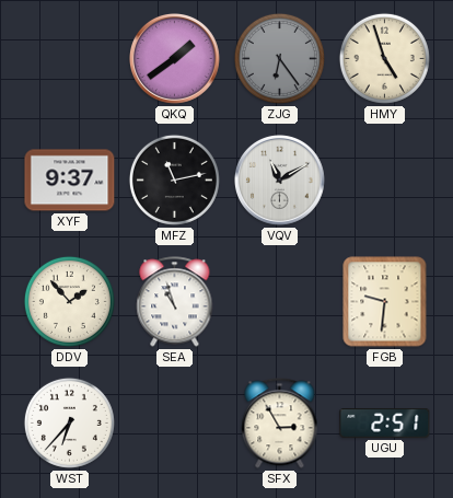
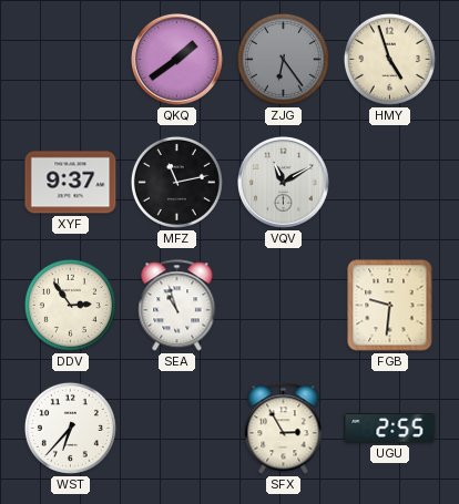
DDV: 1:53 -> 2:54
UGU: 2:51 -> 2:55
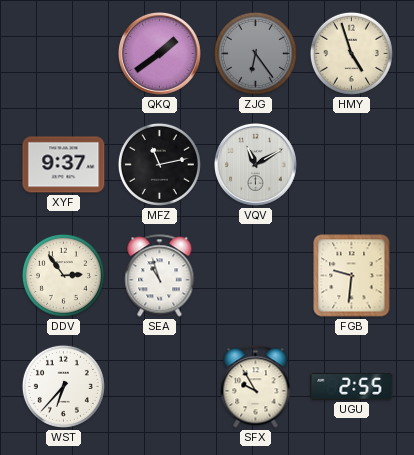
SFX: 2:55 -> 9:55
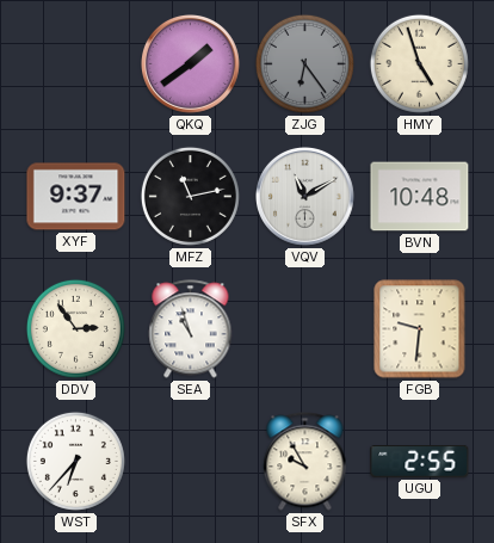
BVN: none -> 10:48
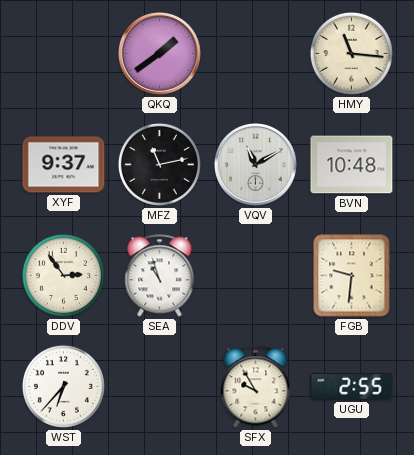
ZJG: 6:24 -> none
HMY: 4:57 -> 11:16
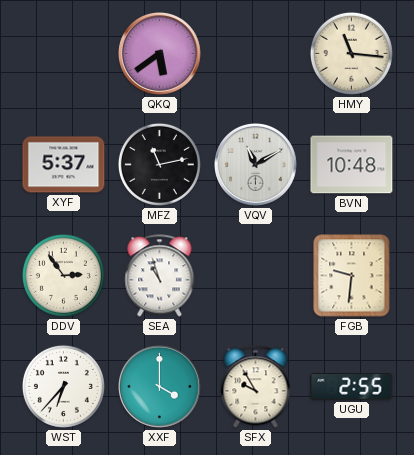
QKQ: 1:39 -> 5:39
XYF: 9:37 -> 5:37
XXF: none -> 4:00
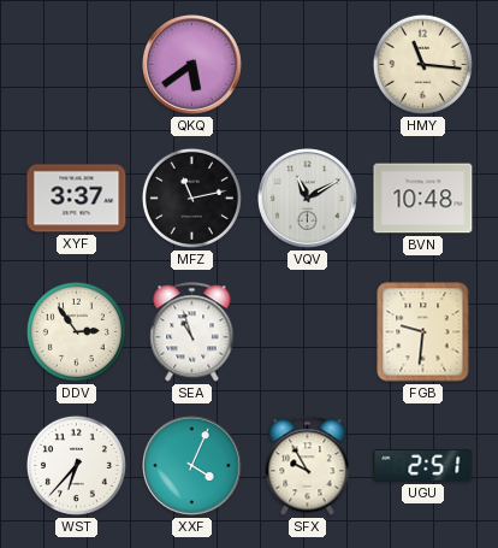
XYF: 5:37 -> 3:37
XXF: 4:00 -> 4:04
UGU: 2:55 -> 2:51
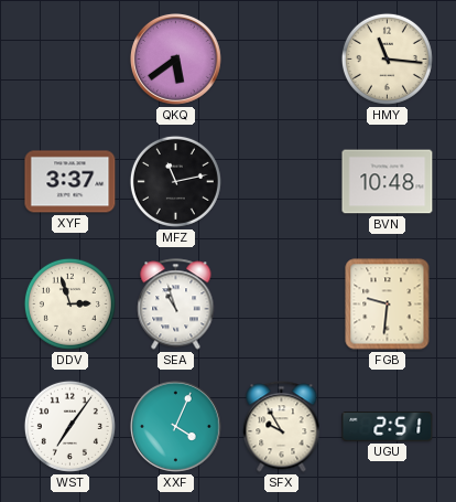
VQV: 11:10 -> none
DDV: 2:54 -> 2:57
WST: 6:37 -> 7:06
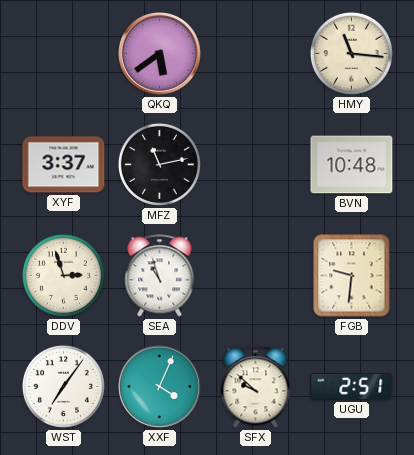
SFX: 9:55 -> 9:52
